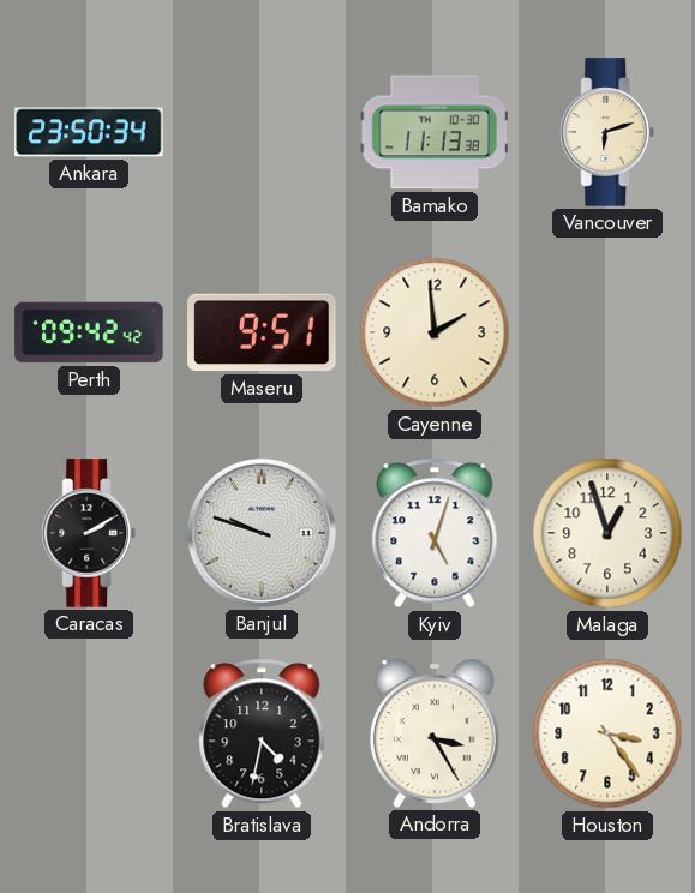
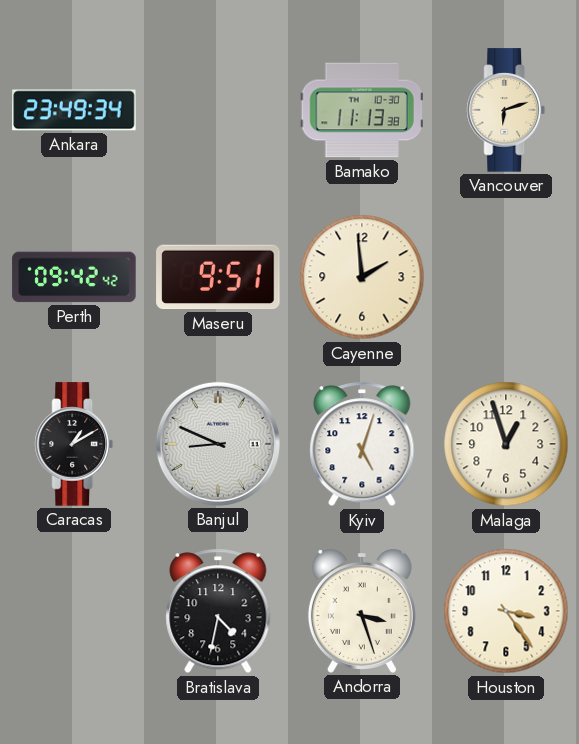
Ankara: 23:50 -> 23:49
Caracas: 2:10 -> 1:10
Banjul: 9:48 -> 8:49
Andorra: 3:25 -> 3:27
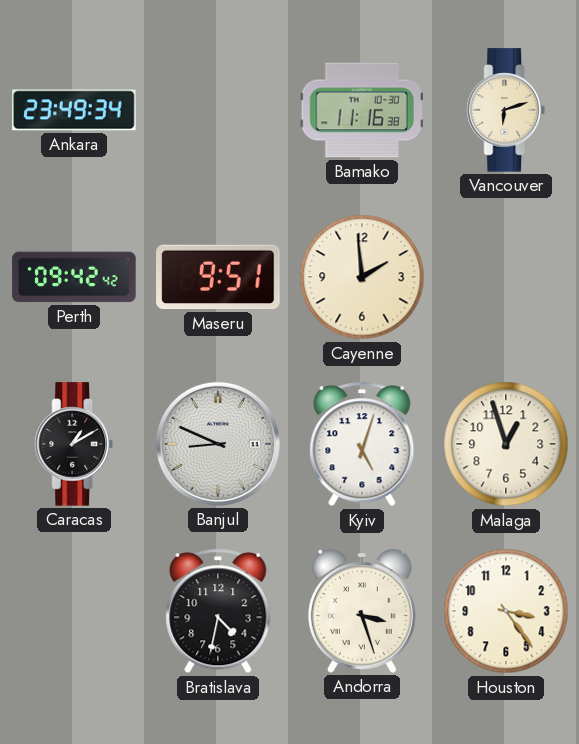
Bamako: 11:13 -> 11:16
